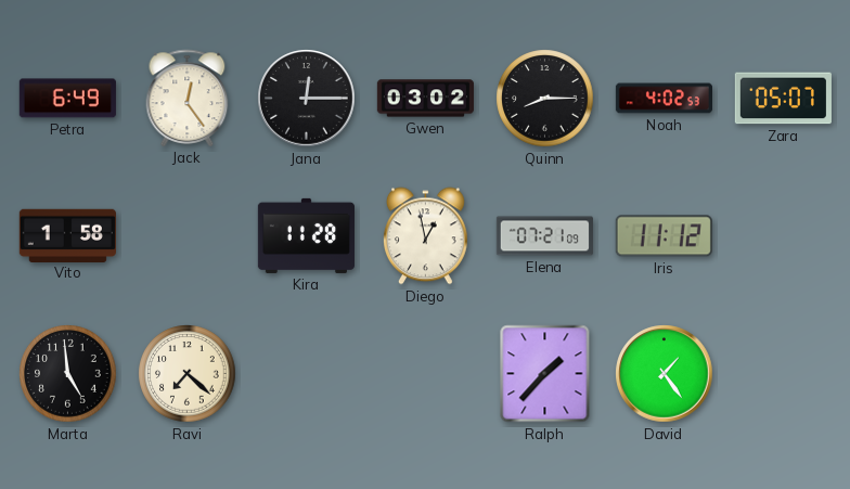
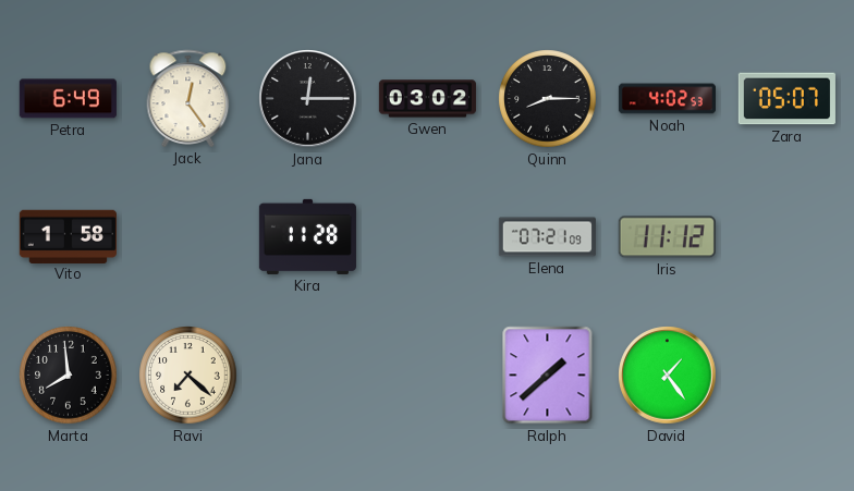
Diego: 12:58 -> none
Marta: 4:59 -> 7:59
Ralph: 1:37 -> 1:38
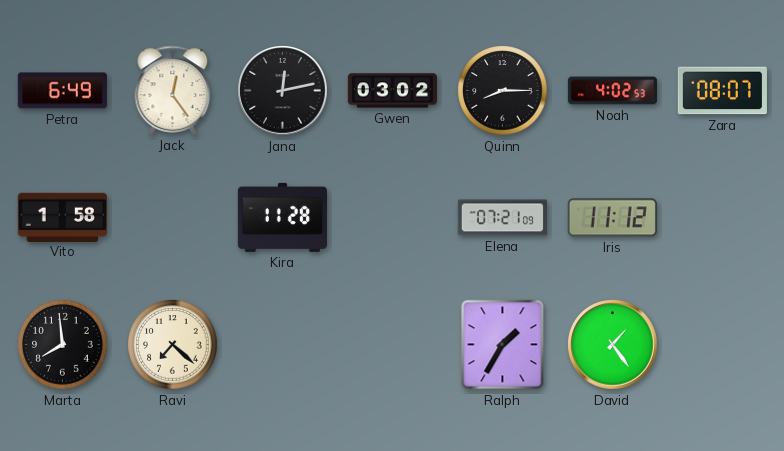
Jana: 12:15 -> 12:13
Zara: 05:07 -> 08:07
Ralph: 1:38 -> 1:35
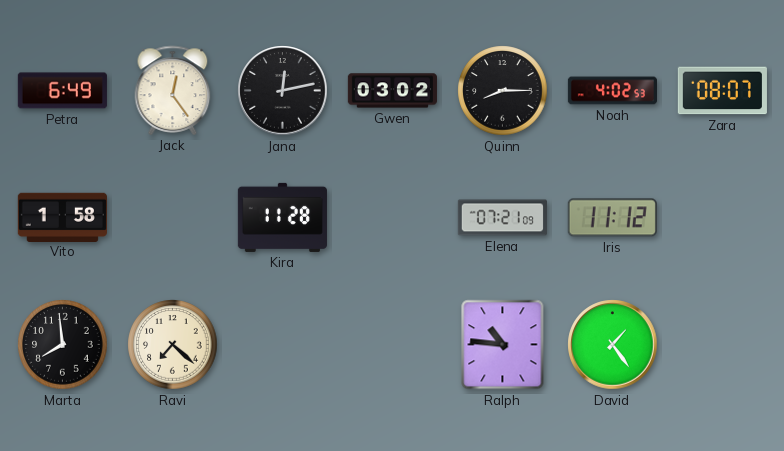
Ralph: 1:35 -> 10:46
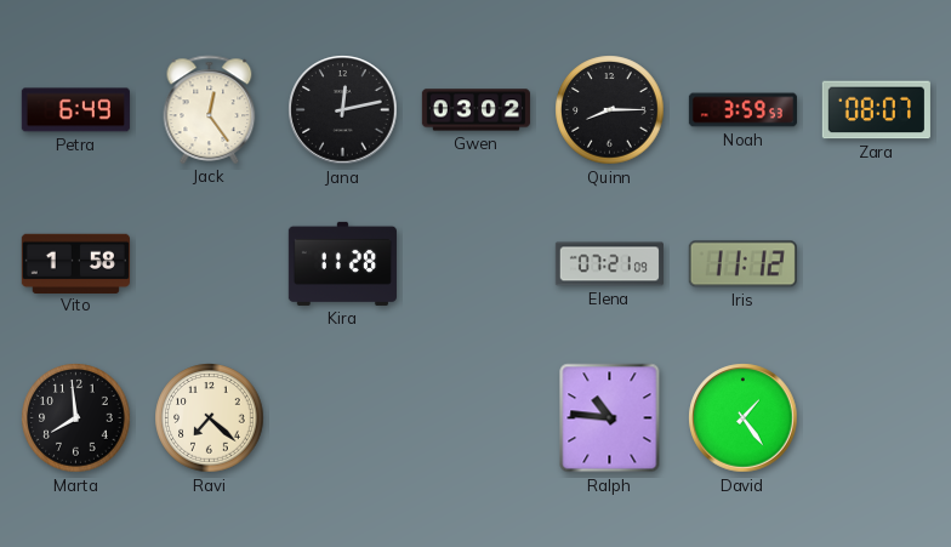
Noah: 4:02 -> 3:59
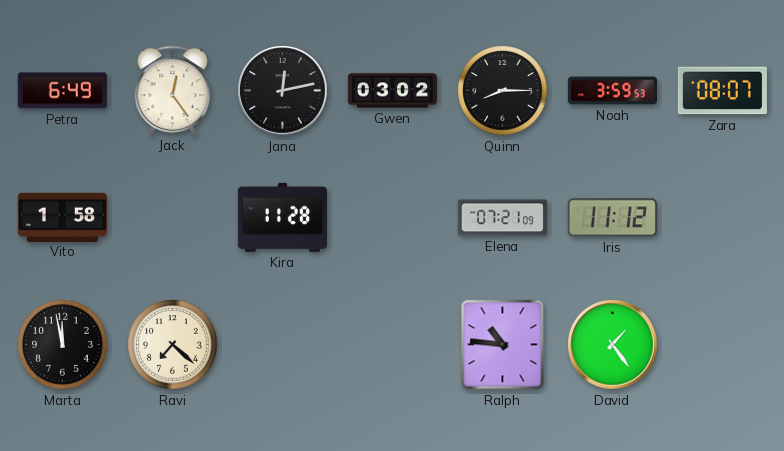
Marta: 7:59 -> 11:58
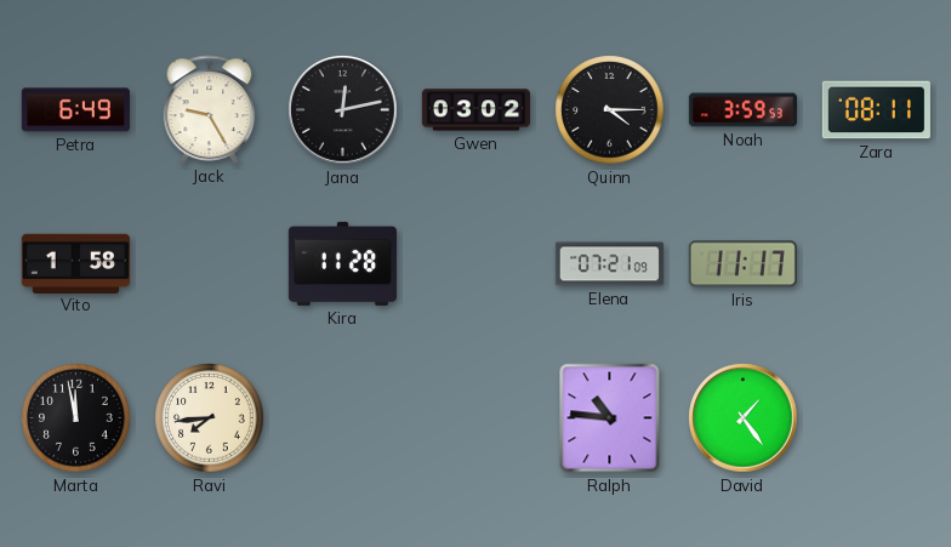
Jack: 12:24 -> 9:25
Quinn: 8:15 -> 4:15
Zara: 08:07 -> 08:11
Iris: 11:12 -> 11:17
Ravi: 7:22 -> 7:44
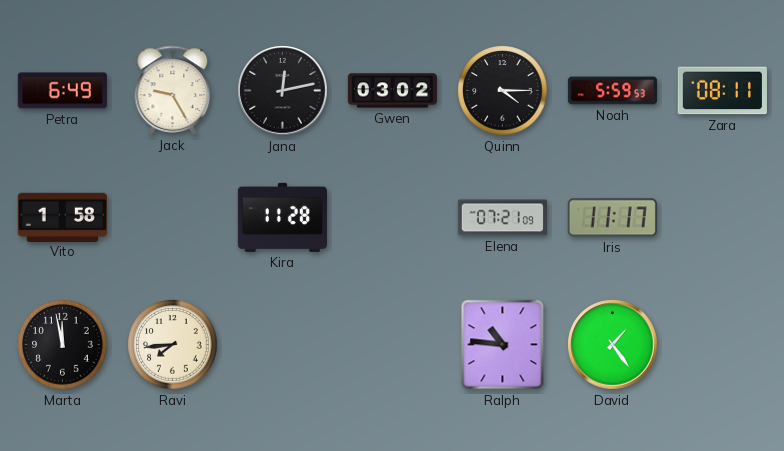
Noah: 3:59 -> 5:59
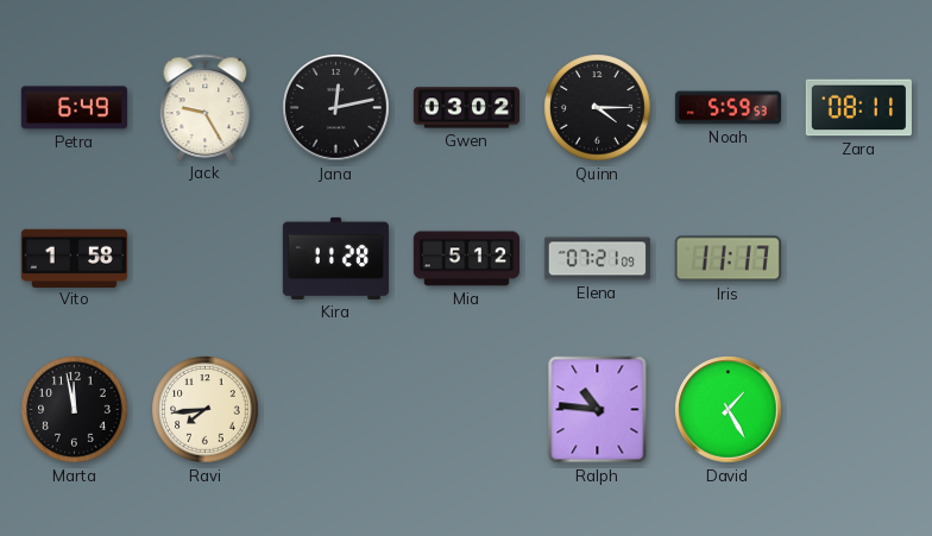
Mia: none -> 5:12
David: 1:24 -> 1:25
